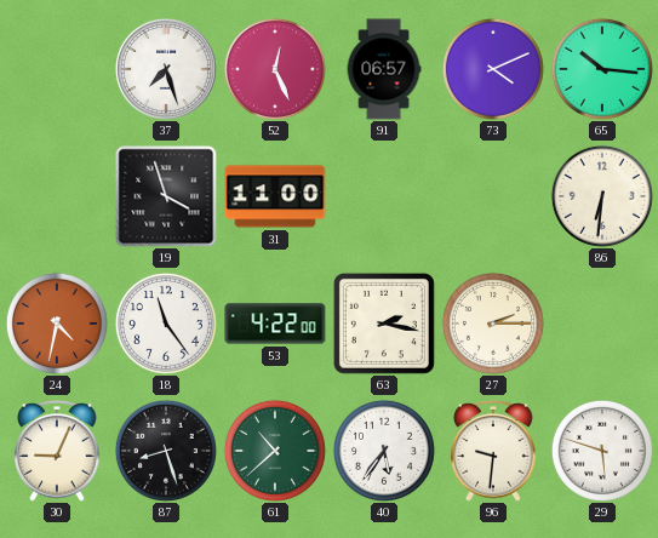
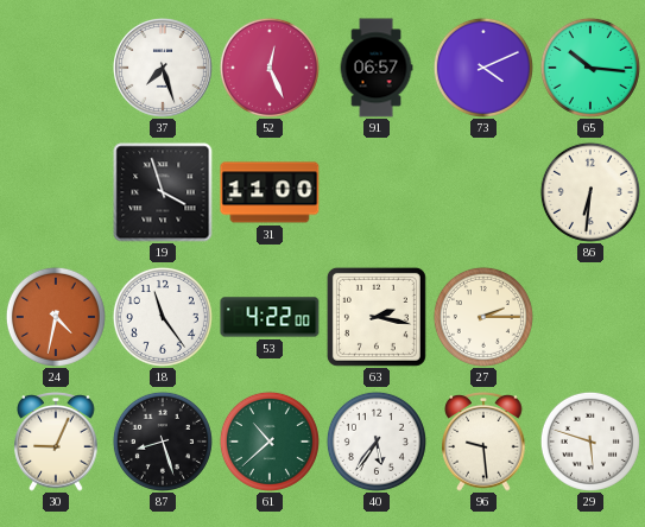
96: 9:31 -> 9:29
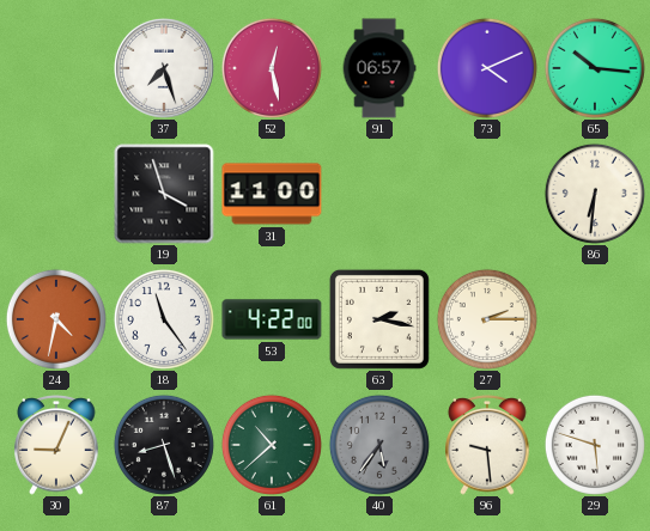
52: 12:26 -> 12:28
40 dial: white -> grey
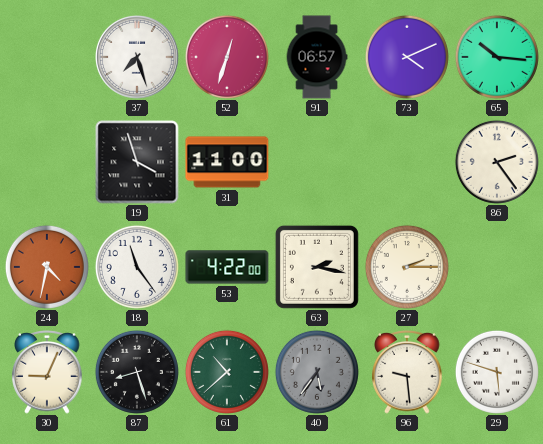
52: 12:28 -> 12:33
86: 6:31 -> 2:24
